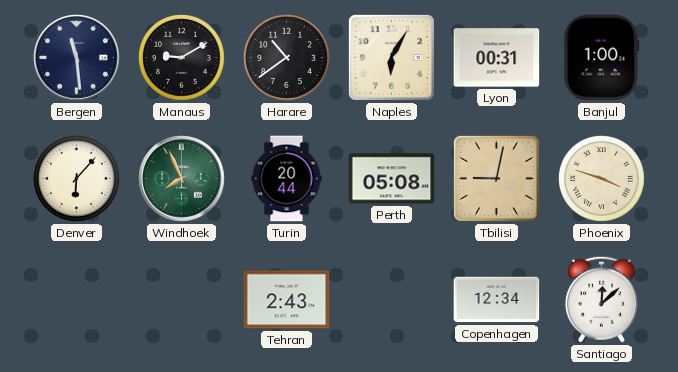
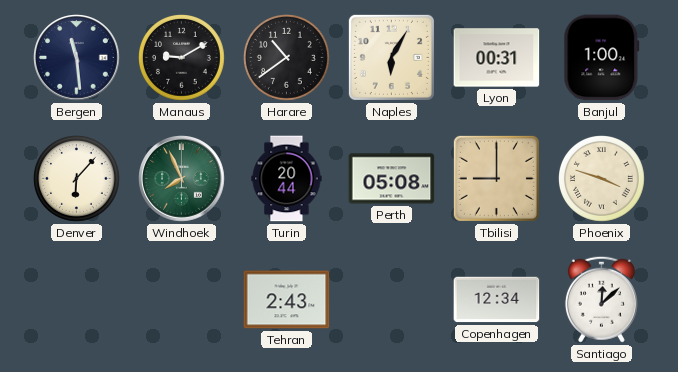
Tbilisi: 9:02 -> 9:00
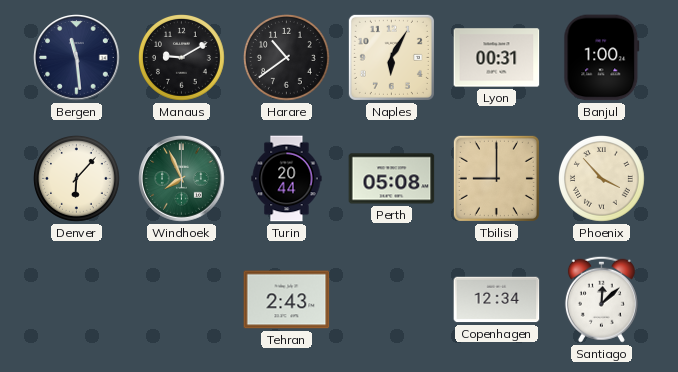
Phoenix: 3:48 -> 3:53
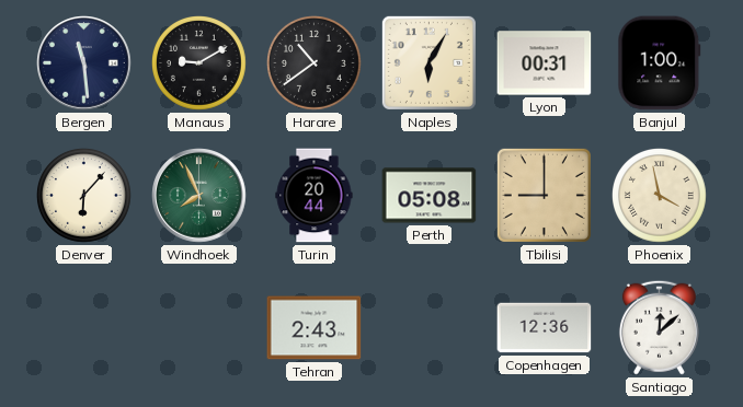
Phoenix: 3:53 -> 3:58
Copenhagen: 12:34 -> 12:36
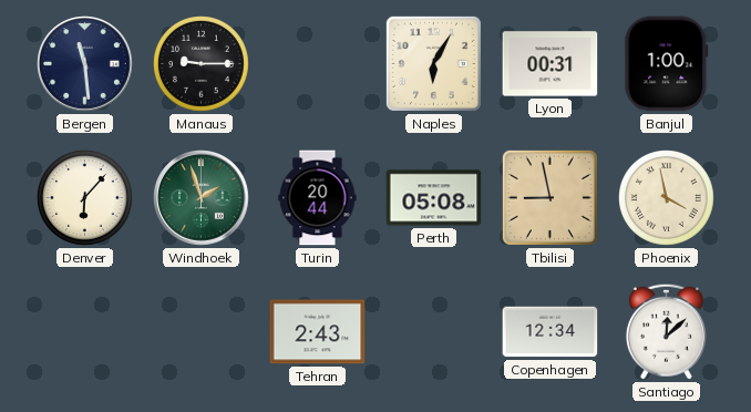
Manaus: 9:10 -> 9:15
Harare: 10:39 -> none
Windhoek: 7:56 -> 1:57
Tbilisi: 9:00 -> 8:58
Copenhagen: 12:36 -> 12:34
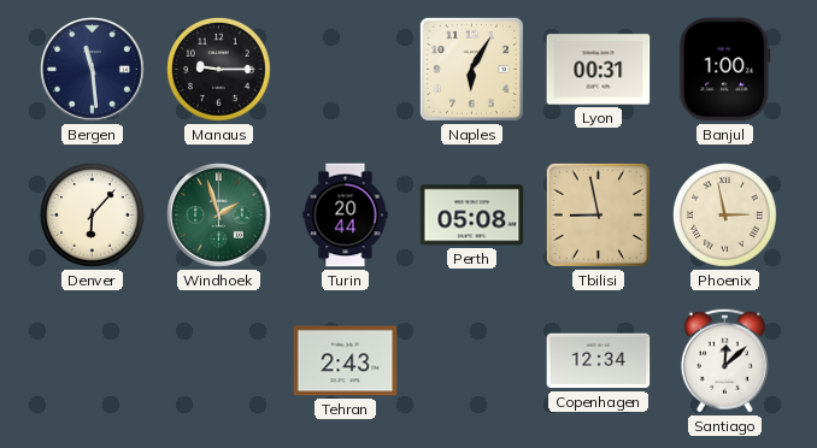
Phoenix: 3:58 -> 2:58
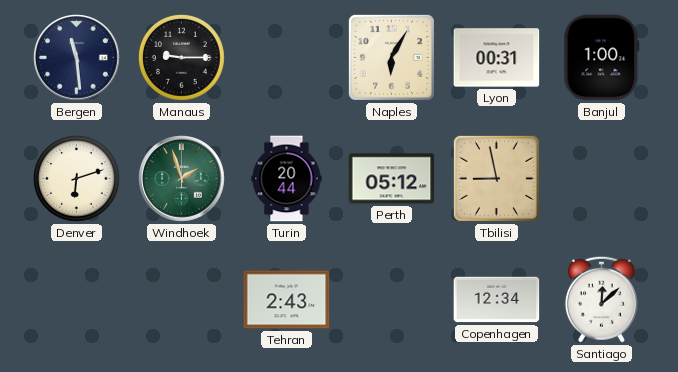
Denver: 6:07 -> 6:12
Perth: 05:08 -> 05:12
Phoenix: 2:58 -> none
